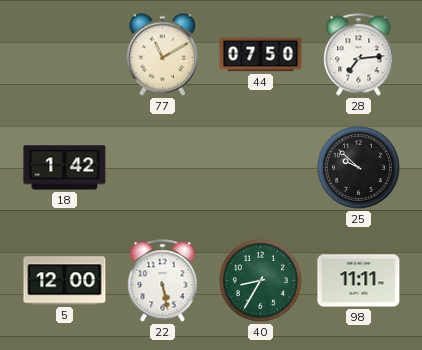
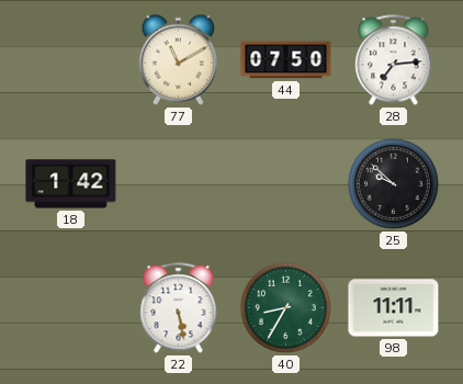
5: 12:00 -> none
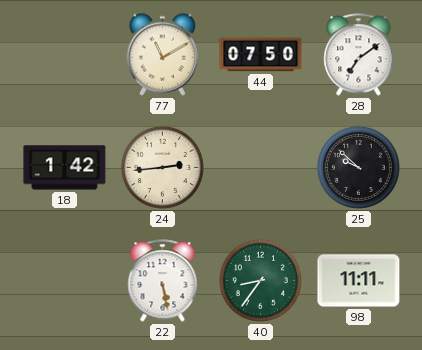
28: 7:14 -> 7:09
24: none -> 2:44
40: 8:35 -> 8:36
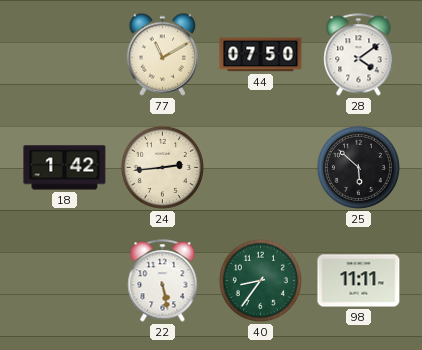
28: 7:09 -> 4:09
25: 9:52 -> 5:52
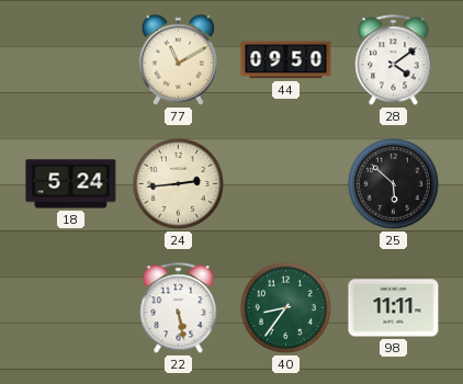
44: 07:50 -> 09:50
18: 1:42 -> 5:24
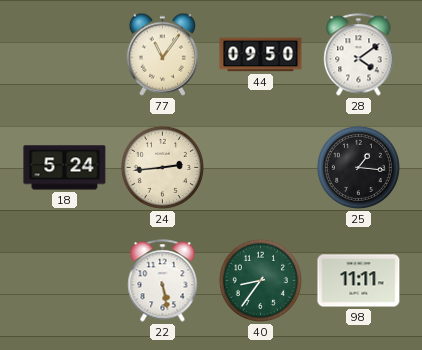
77: 11:10 -> 11:06
25: 5:52 -> 1:16
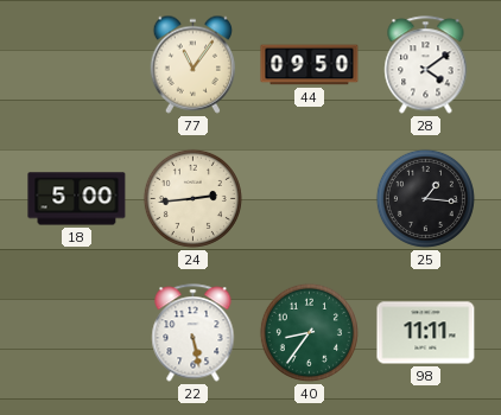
18: 5:24 -> 5:00
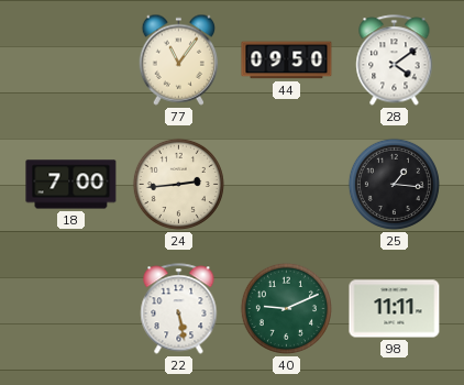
18: 5:00 -> 7:00
40: 8:36 -> 9:11
